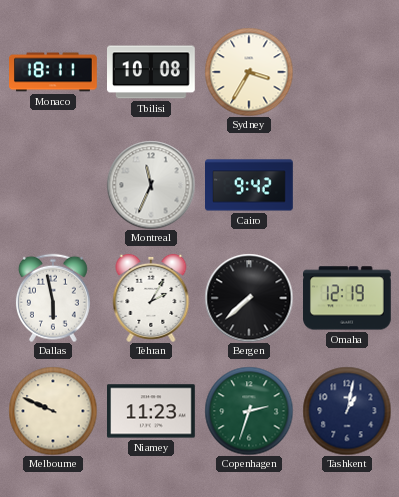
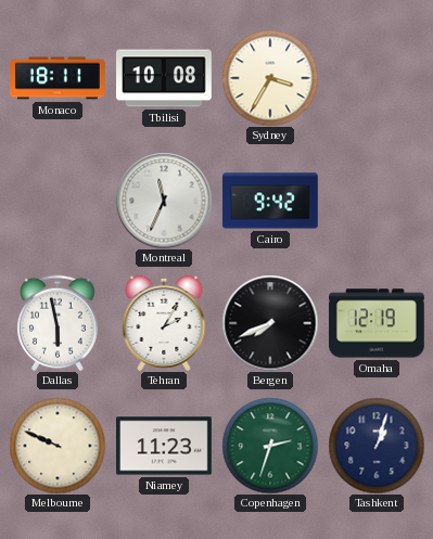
Bergen: 7:38 -> 7:41
Tashkent: 1:02 -> 1:03
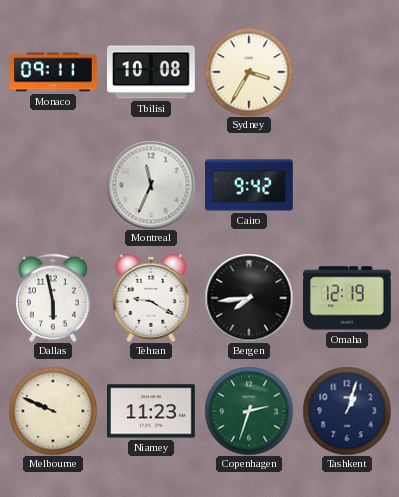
Monaco: 18:11 -> 09:11
Tehran: 2:05 -> 9:20
Bergen: 7:41 -> 7:44
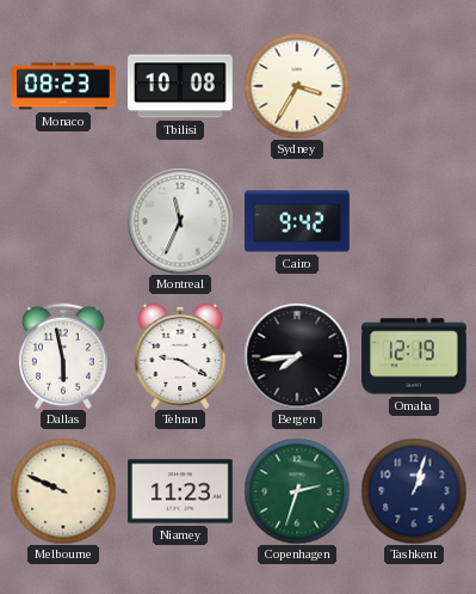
Monaco: 09:11 -> 08:23
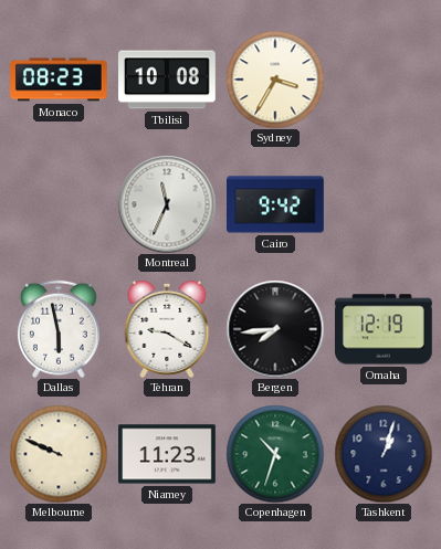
Copenhagen: 2:33 -> 10:33
